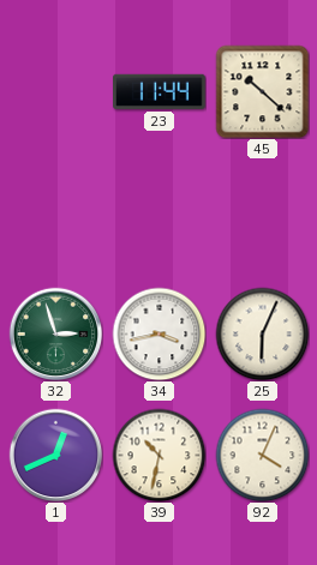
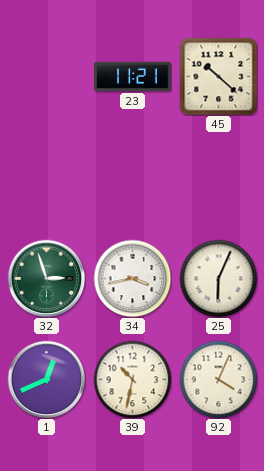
23: 11:44 -> 11:21
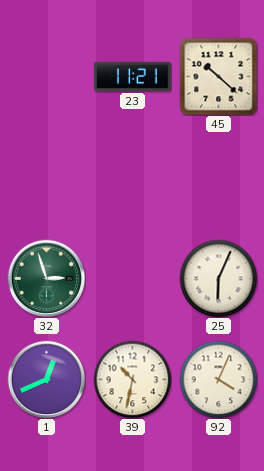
34: 3:43 -> none
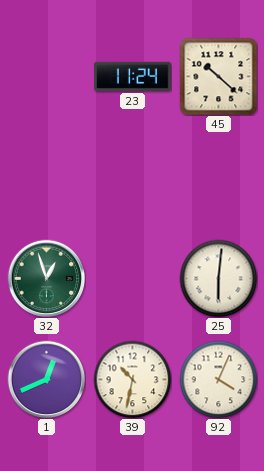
23: 11:21 -> 11:24
32: 2:57 -> 12:57
25: 6:04 -> 6:01
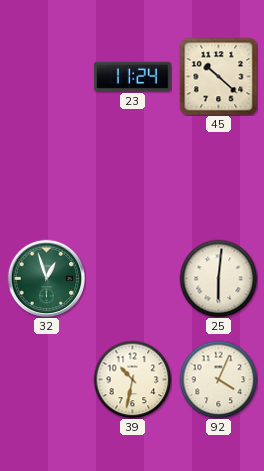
1: 12:41 -> none
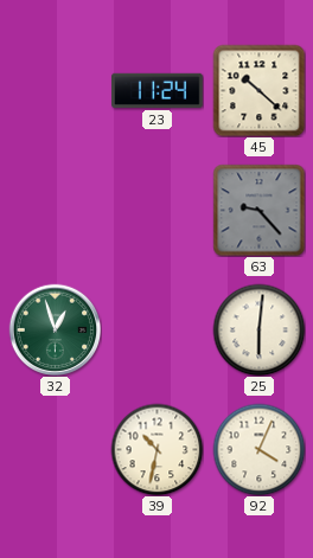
63: none -> 9:23
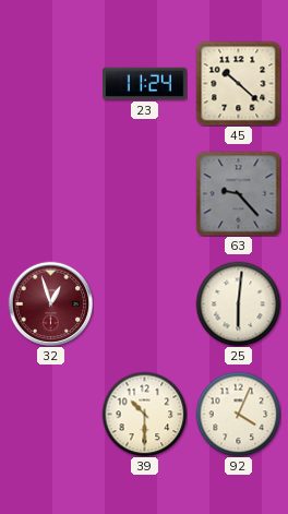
32 dial: green -> burgundy
39: 10:32 -> 10:30
